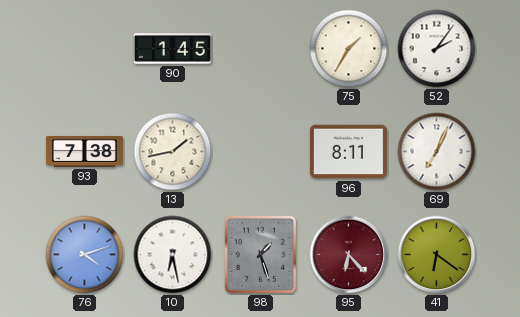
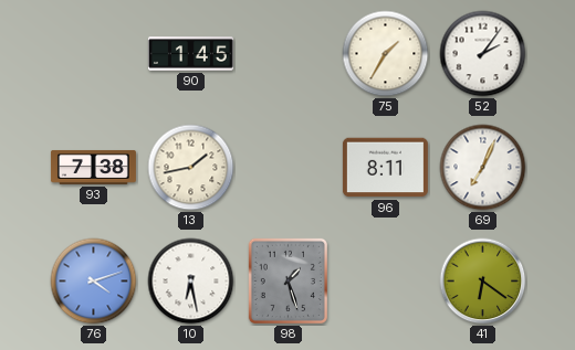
95: 6:23 -> none
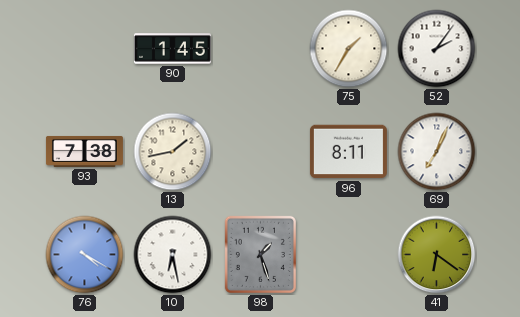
76: 4:12 -> 4:20
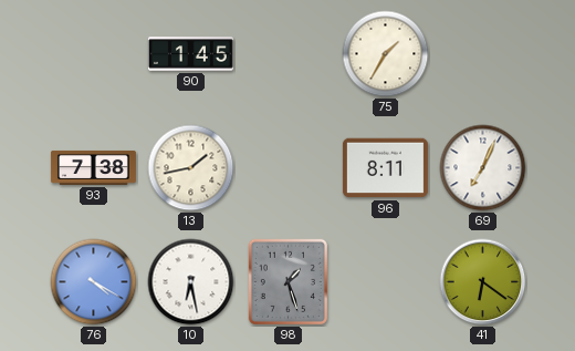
52: 2:06 -> none
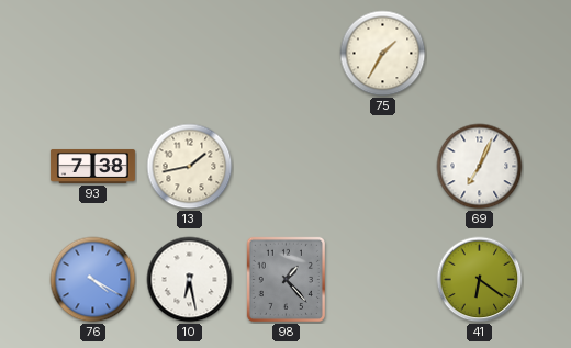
90: 1:45 -> none
96: 8:11 -> none
98: 1:27 -> 1:23
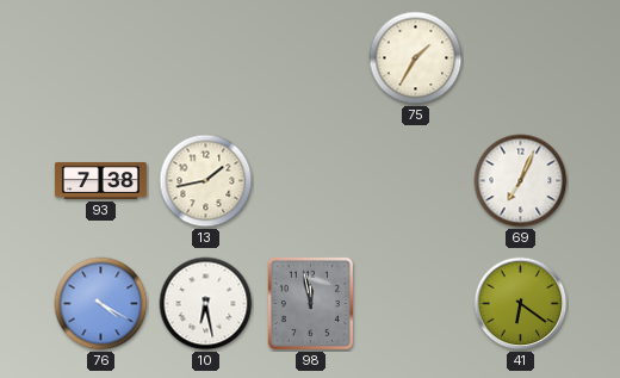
98: 1:23 -> 11:58
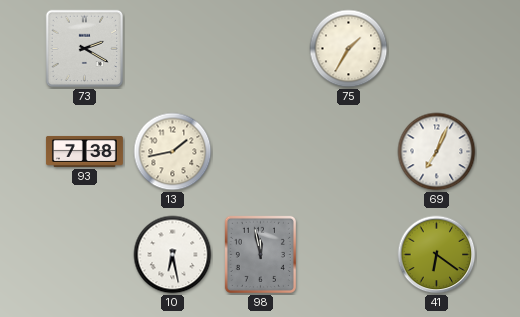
73: none -> 2:20
76: 4:20 -> none
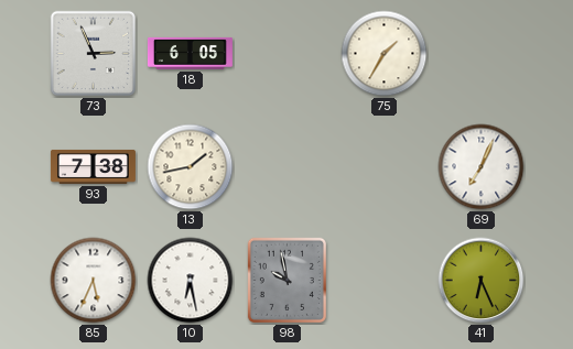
73: 2:20 -> 2:56
18: none -> 6:05
85: none -> 5:34
98: 11:58 -> 9:58
41: 6:21 -> 6:26
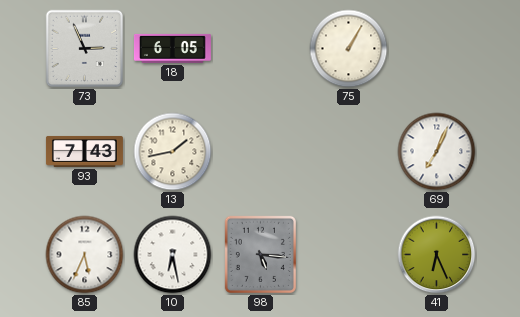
75: 1:35 -> 1:05
93: 7:38 -> 7:43
98: 9:58 -> 5:16
